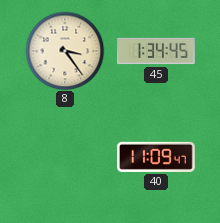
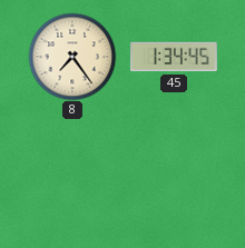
8: 3:24 -> 7:24
40: 11:09 -> none
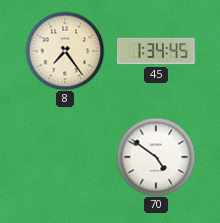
70: none -> 4:51
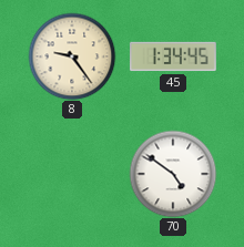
8: 7:24 -> 9:24
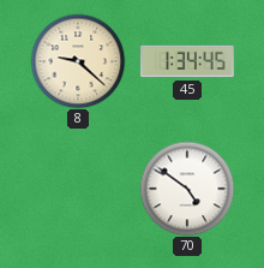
8: 9:24 -> 9:22
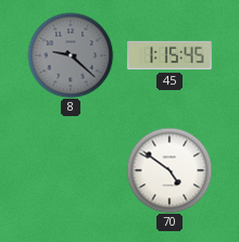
8 dial: cream -> grey
45: 1:34 -> 1:15
